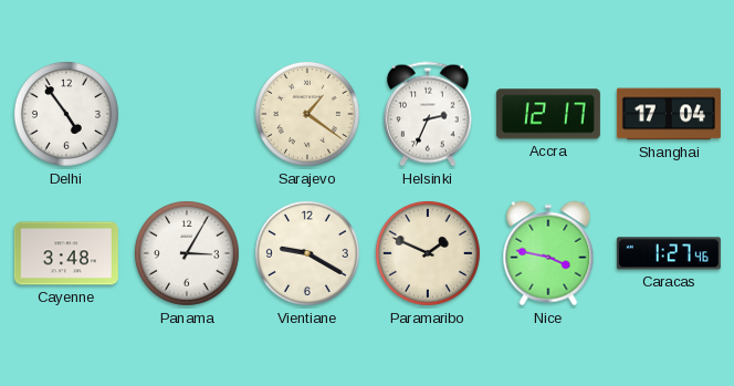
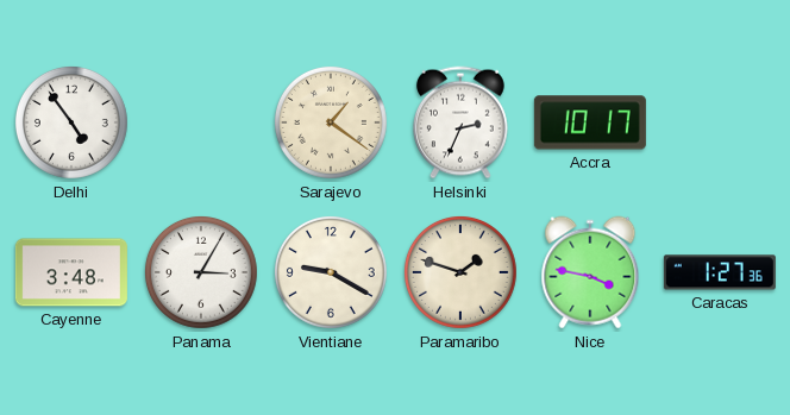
Accra: 12:17 -> 10:17
Shanghai: 17:04 -> none
Paramaribo: 1:49 -> 1:48
Caracas: 1:27:46 -> 1:27:36
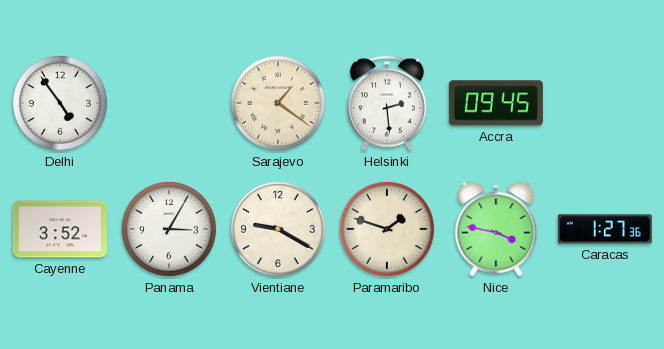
Helsinki: 2:34 -> 2:29
Accra: 10:17 -> 09:45
Cayenne: 3:48 -> 3:52
